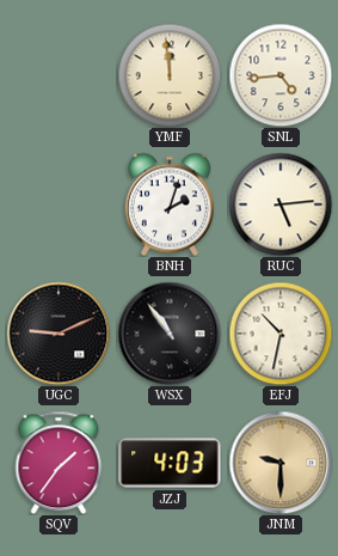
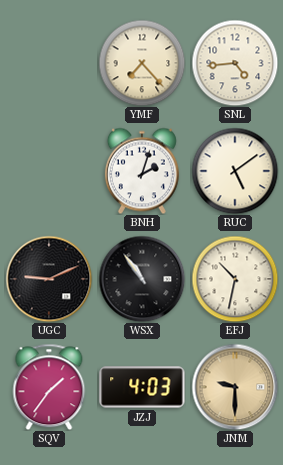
YMF: 11:59 -> 7:23
RUC: 5:14 -> 5:09
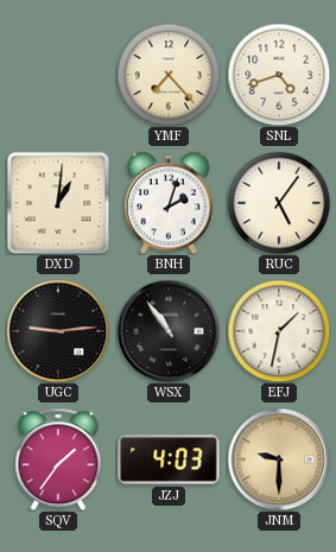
SNL: 4:44 -> 4:42
DXD: none -> 1:01
RUC: 5:09 -> 5:06
UGC: 9:11 -> 9:14
EFJ: 10:32 -> 1:32
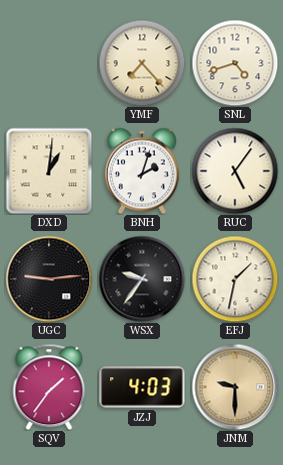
WSX: 10:54 -> 9:36
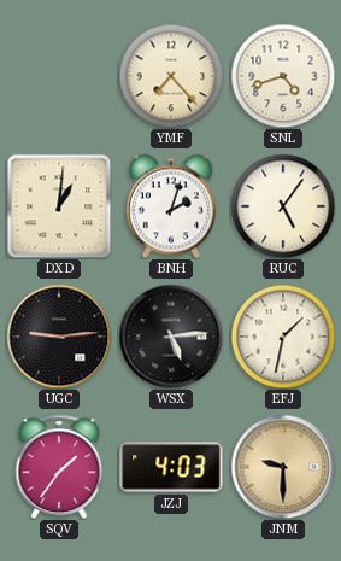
WSX: 9:36 -> 5:14
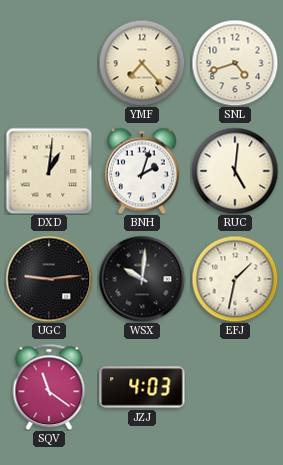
RUC: 5:06 -> 5:01
WSX: 5:14 -> 10:01
SQV: 1:36 -> 11:21
JNM: 9:30 -> none
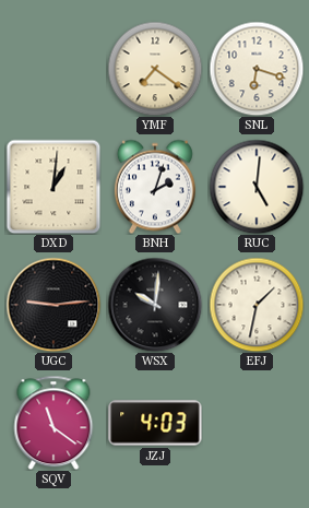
YMF: 7:23 -> 7:21
SNL: 4:42 -> 6:18
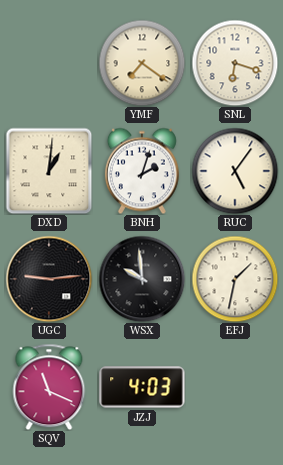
RUC: 5:01 -> 5:06
WSX: 10:01 -> 9:59
SQV: 11:21 -> 11:19
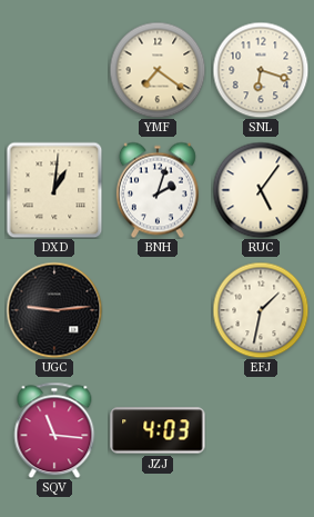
WSX: 9:59 -> none
SQV: 11:19 -> 11:16
